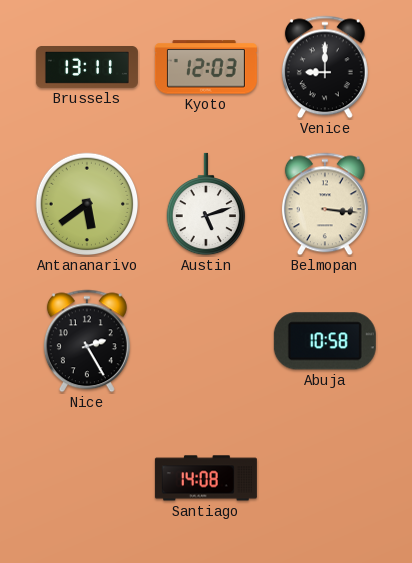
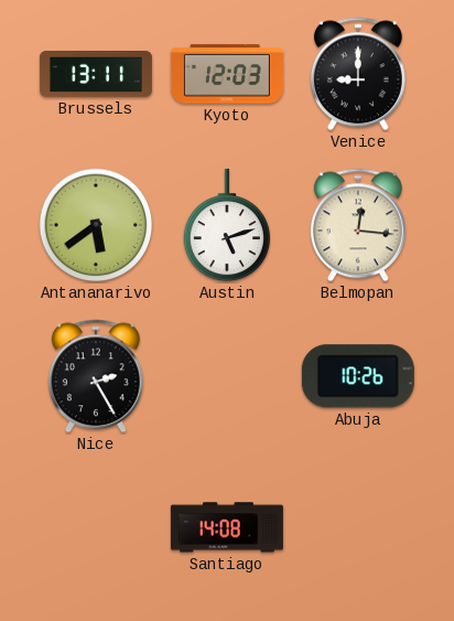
Belmopan: 3:16 -> 12:16
Abuja: 10:58 -> 10:26
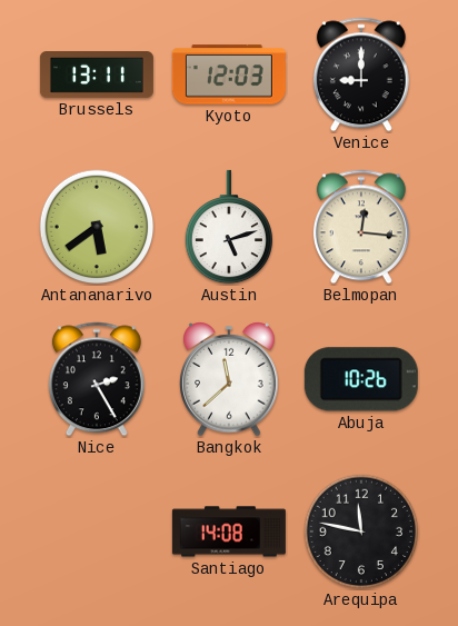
Bangkok: none -> 11:38
Arequipa: none -> 11:47
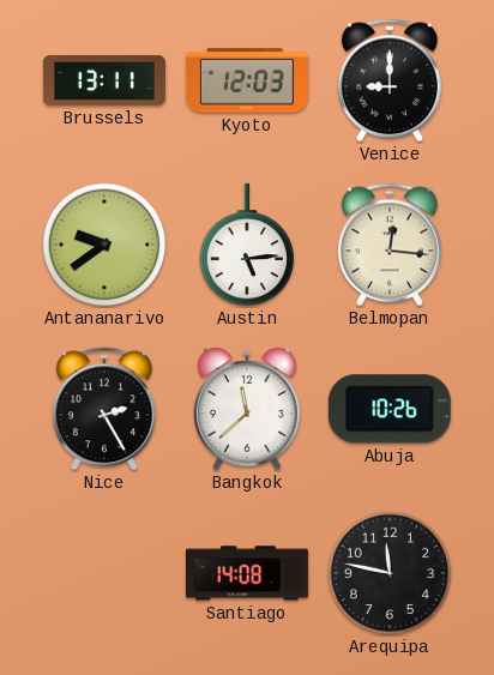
Antananarivo: 5:39 -> 9:39
Austin: 5:12 -> 5:14
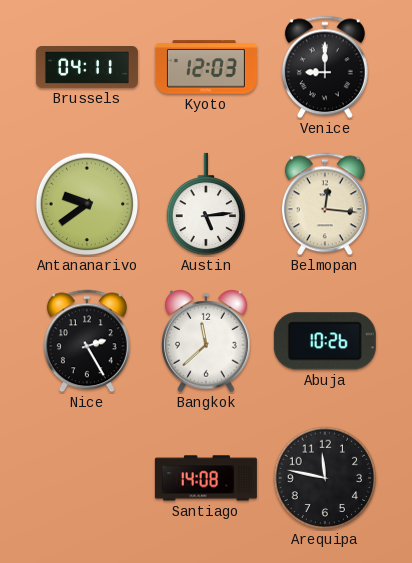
Brussels: 13:11 -> 04:11
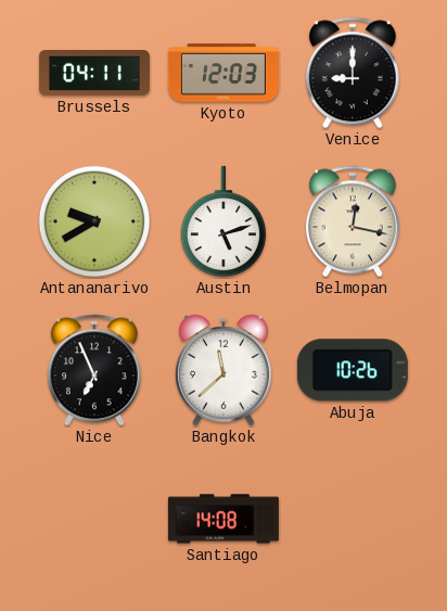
Antananarivo: 9:39 -> 9:40
Austin: 5:14 -> 5:12
Belmopan: 12:16 -> 12:17
Nice: 2:25 -> 6:56
Arequipa: 11:47 -> none
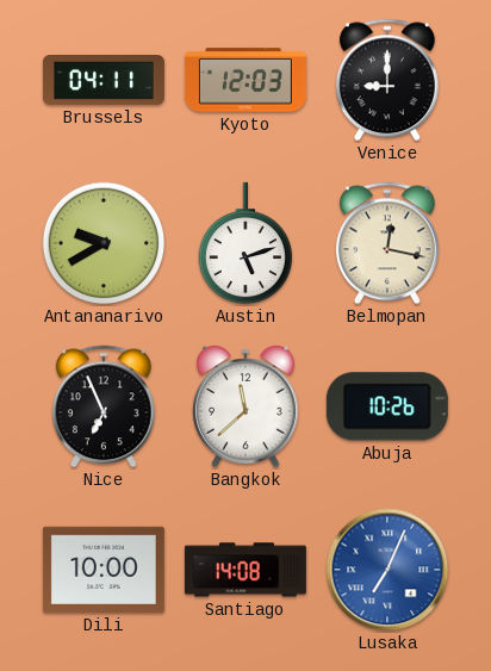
Dili: none -> 10:00
Lusaka: none -> 7:04
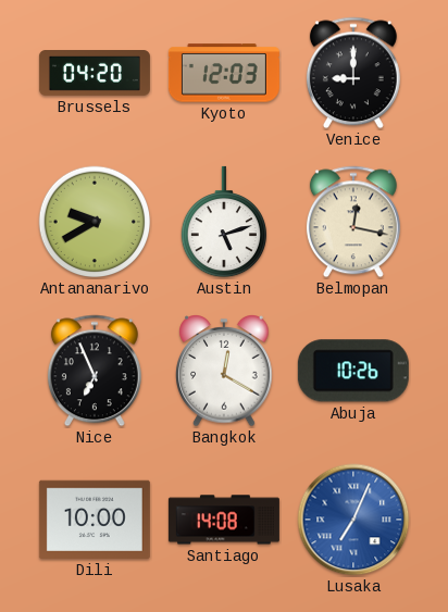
Brussels: 04:11 -> 04:20
Bangkok: 11:38 -> 12:20
